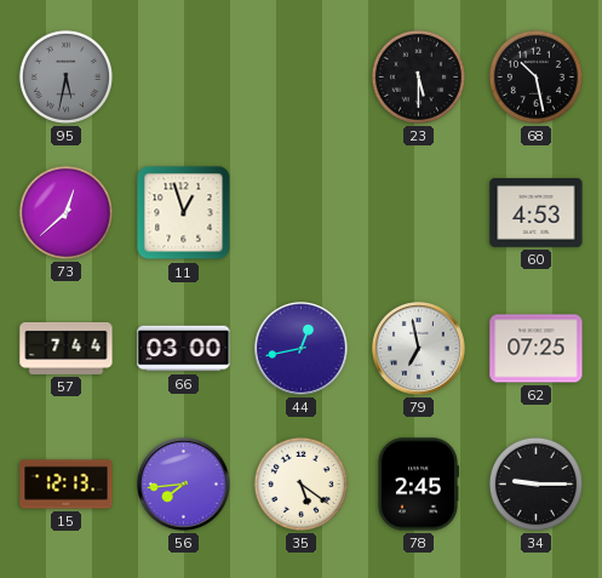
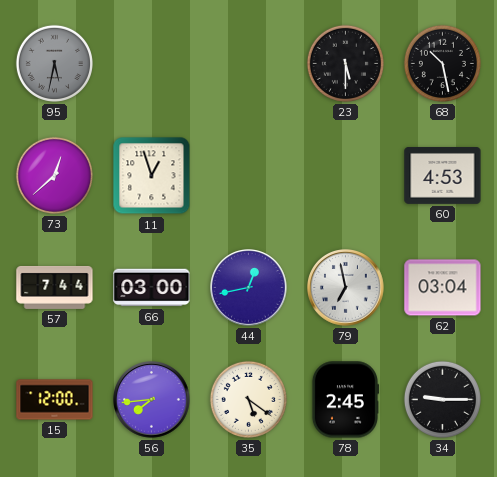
62: 07:25 -> 03:04
15: 12:13 -> 12:00
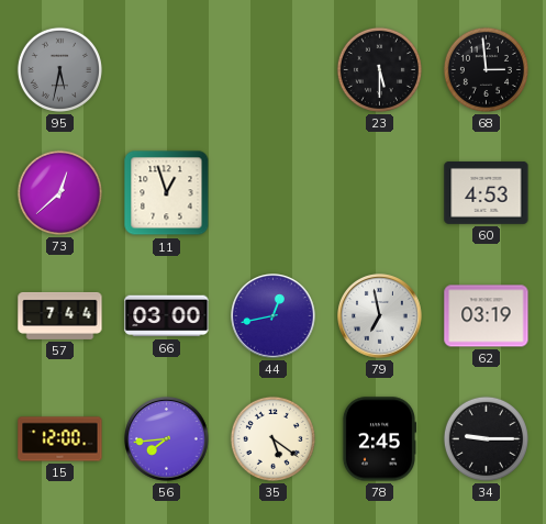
68: 10:28 -> 2:59
62: 03:04 -> 03:19
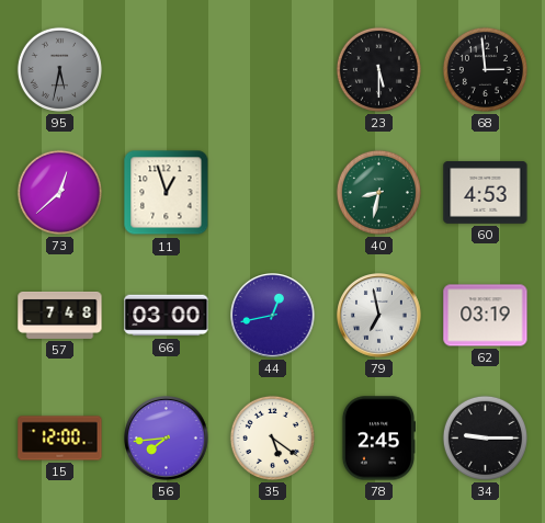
40: none -> 8:32
57: 7:44 -> 7:48
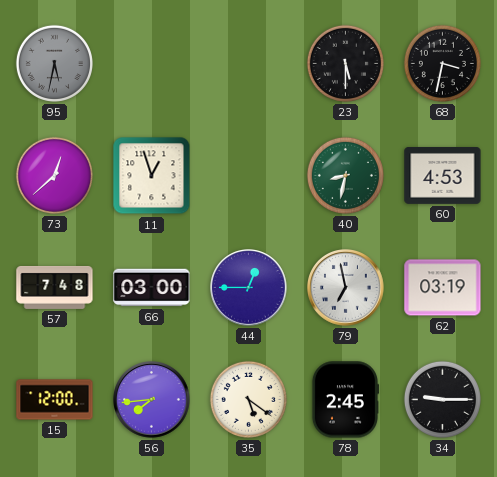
68: 2:59 -> 3:32
44: 12:43 -> 12:45
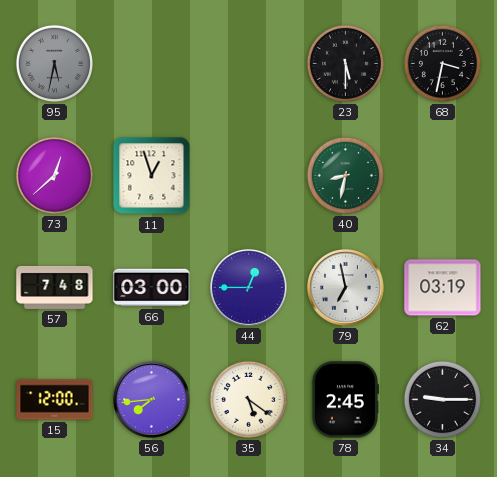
60: 4:53 -> none
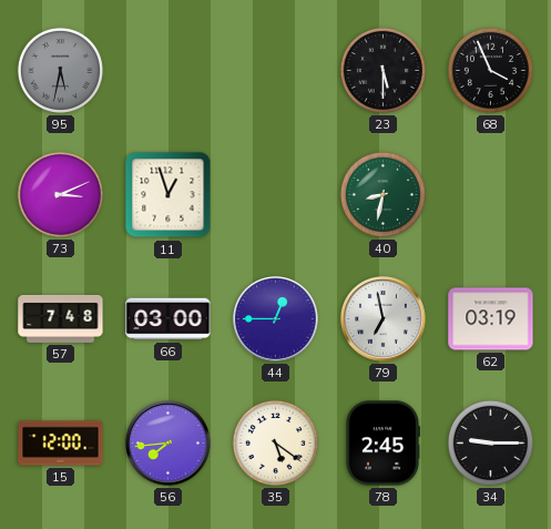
68: 3:32 -> 3:56
73: 12:38 -> 3:11
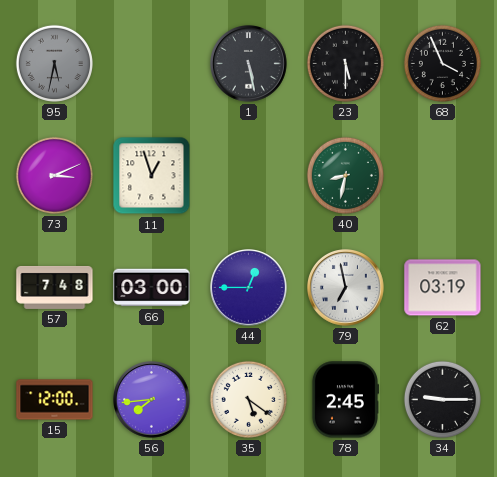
1: none -> 5:28
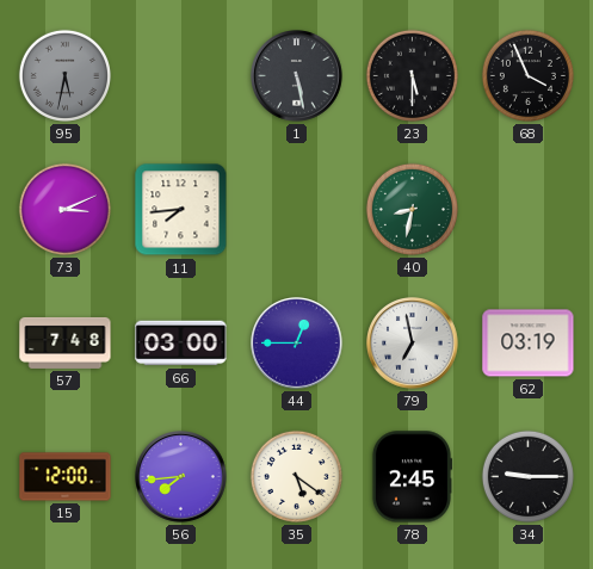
11: 12:57 -> 7:44
